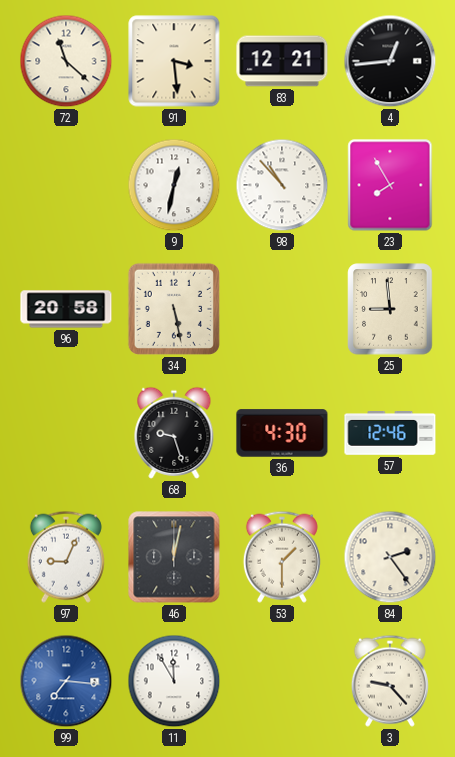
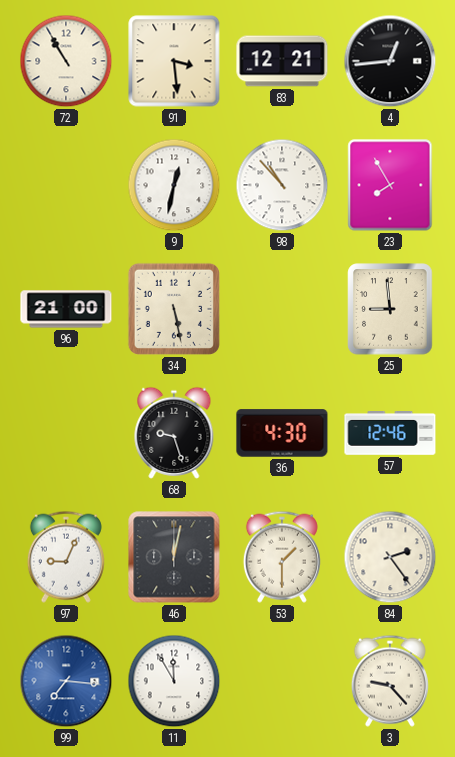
72: 11:22 -> 10:55
96: 20:58 -> 21:00
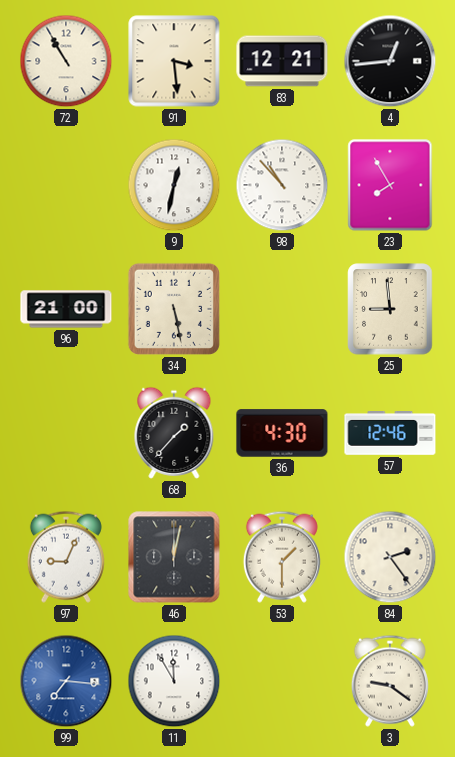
68: 9:27 -> 1:37
3: 9:23 -> 9:21
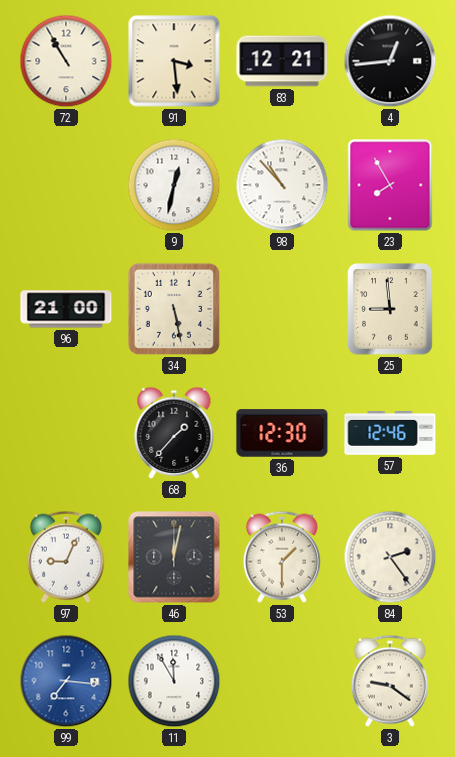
36: 4:30 -> 12:30
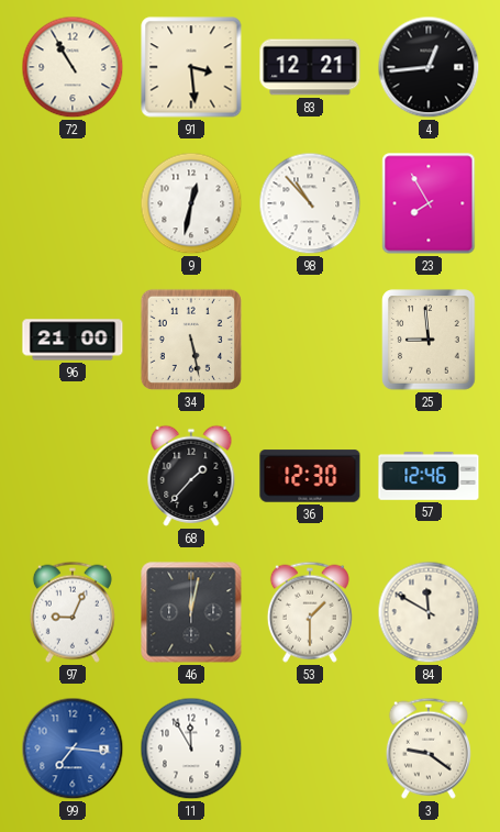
84: 2:24 -> 11:50
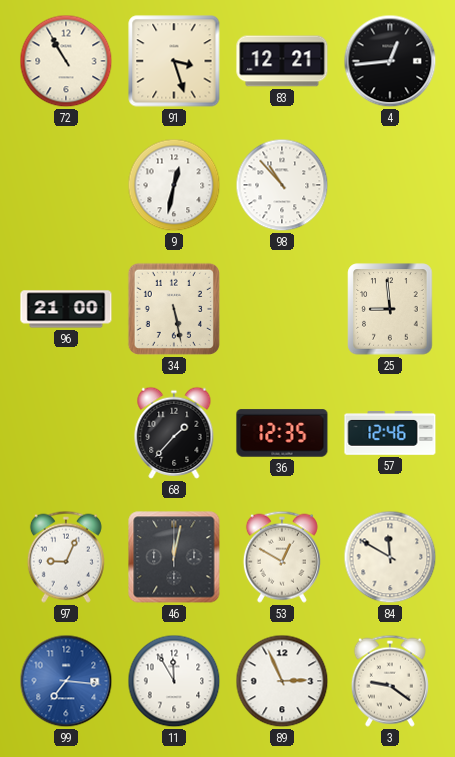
91: 3:29 -> 3:27
23: 7:55 -> none
36: 12:30 -> 12:35
53: 1:30 -> 12:50
89: none -> 2:56
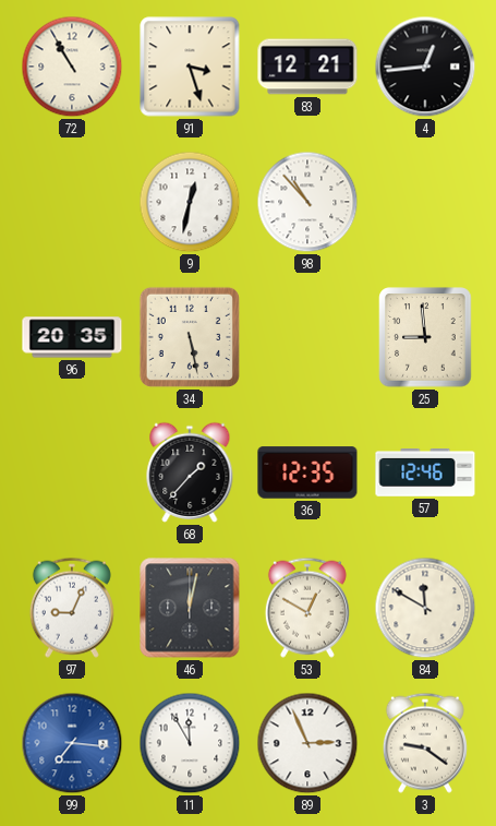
96: 21:00 -> 20:35
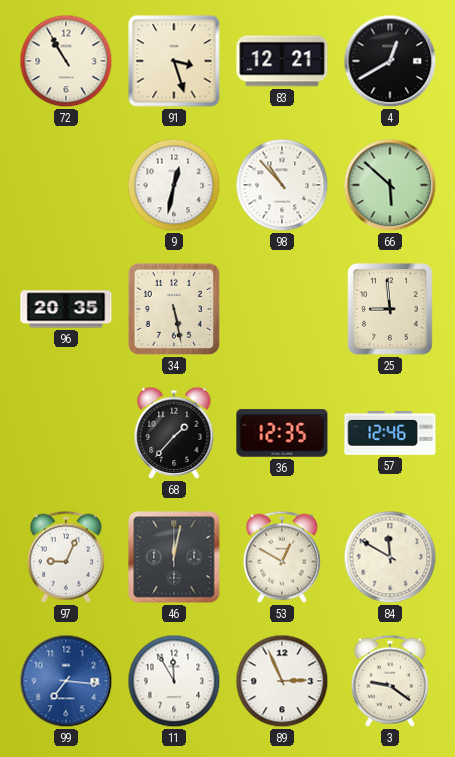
4: 12:44 -> 12:40
66: none -> 5:52
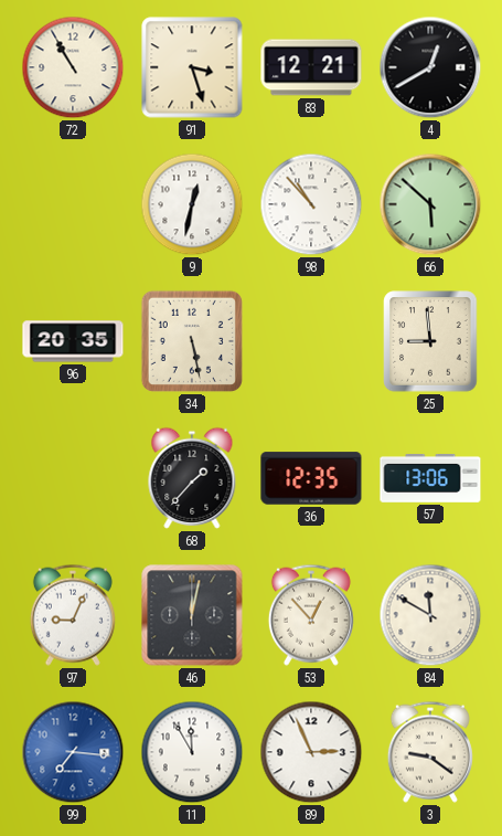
57: 12:46 -> 13:06
53: 12:50 -> 12:53
